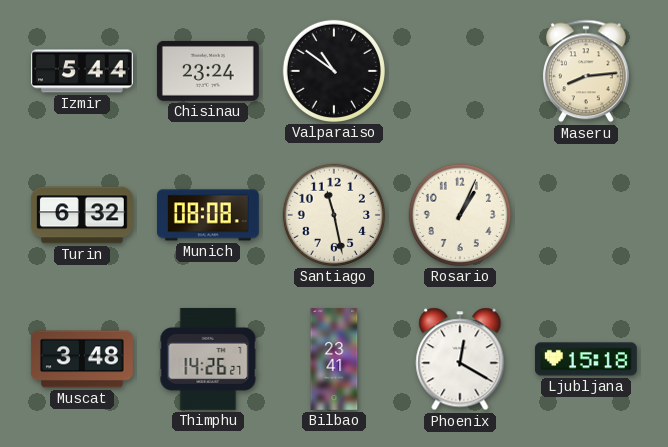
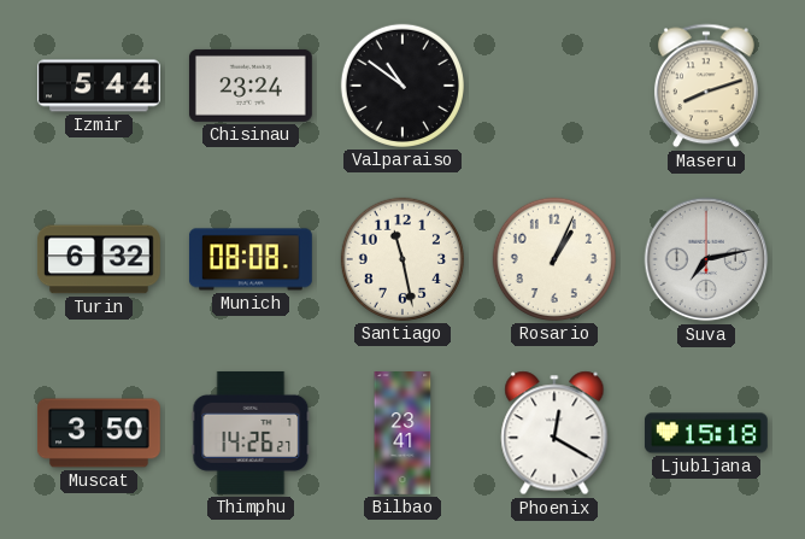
Maseru: 8:14 -> 8:12
Suva: none -> 7:13
Muscat: 3:48 -> 3:50
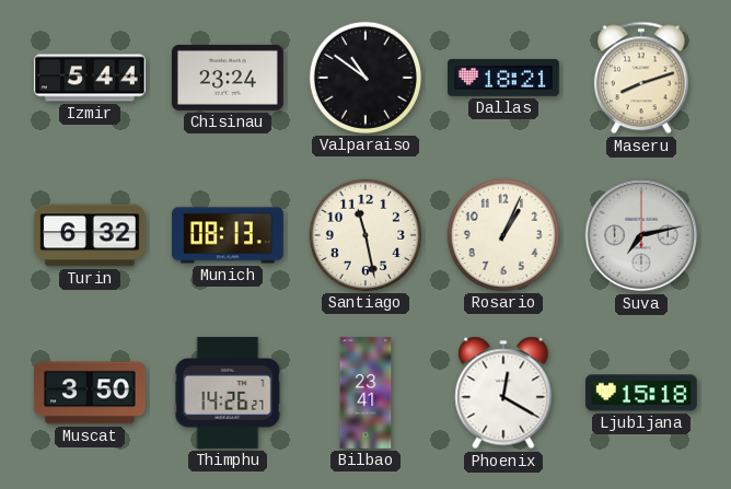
Dallas: none -> 18:21
Munich: 08:08 -> 08:13
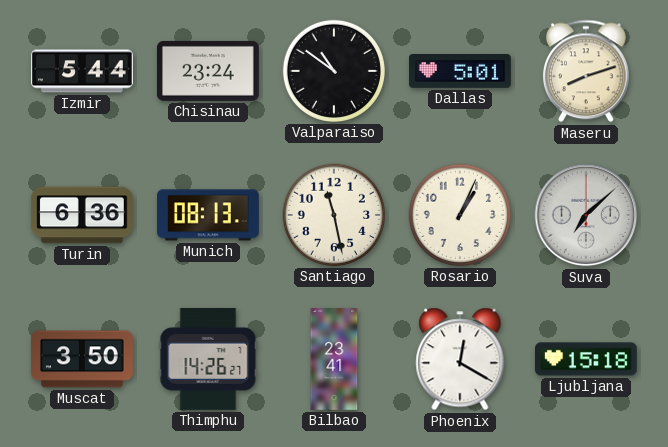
Dallas: 18:21 -> 5:01
Turin: 6:32 -> 6:36
Suva: 7:13 -> 7:08
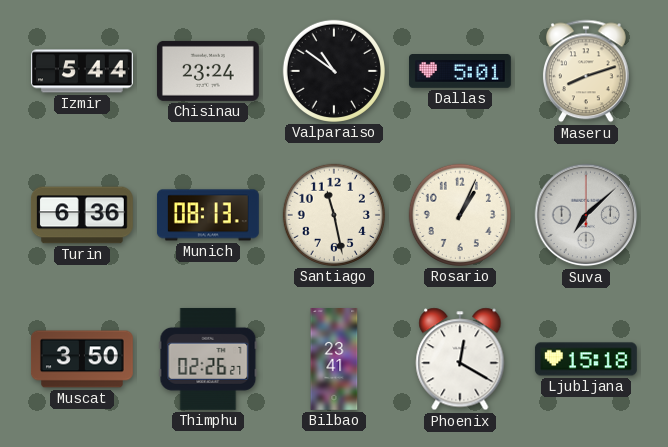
Thimphu: 14:26 -> 02:26
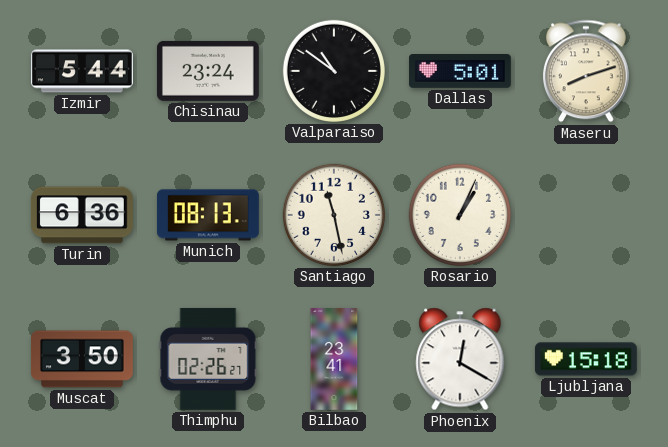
Suva: 7:08 -> none
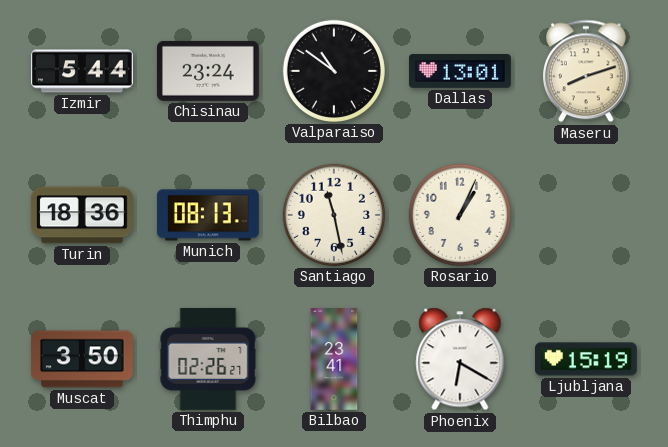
Dallas: 5:01 -> 13:01
Turin: 6:36 -> 18:36
Phoenix: 12:20 -> 6:20
Ljubljana: 15:18 -> 15:19
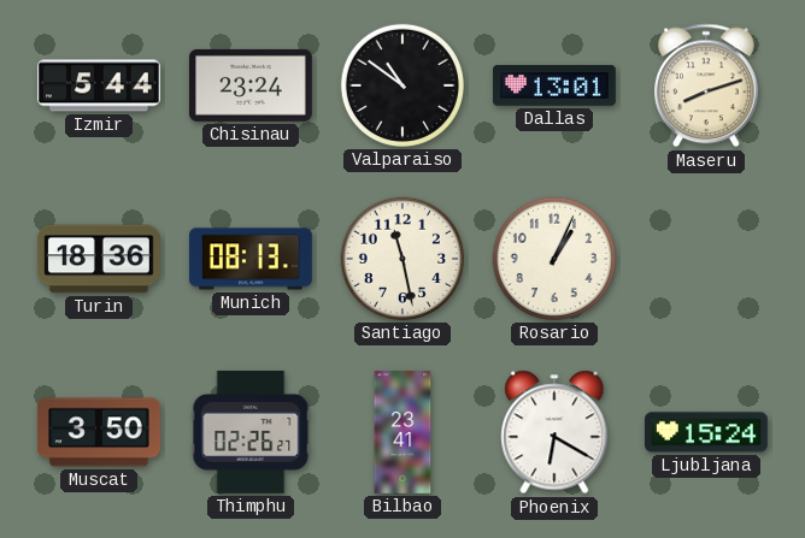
Ljubljana: 15:19 -> 15:24
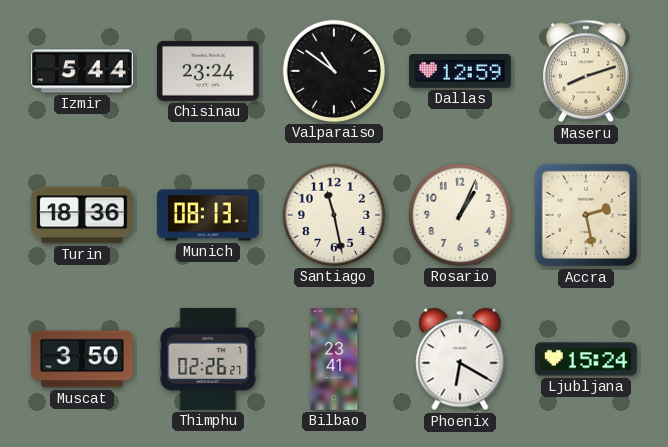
Dallas: 13:01 -> 12:59
Accra: none -> 2:28
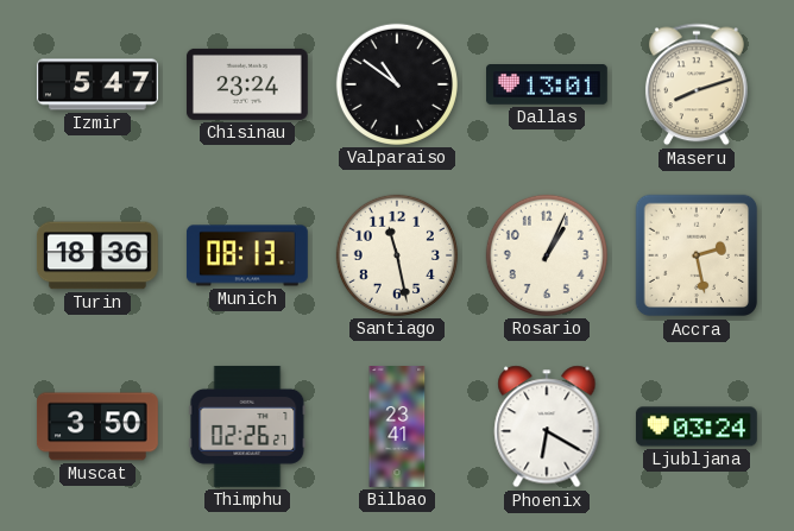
Izmir: 5:44 -> 5:47
Dallas: 12:59 -> 13:01
Ljubljana: 15:24 -> 03:24
